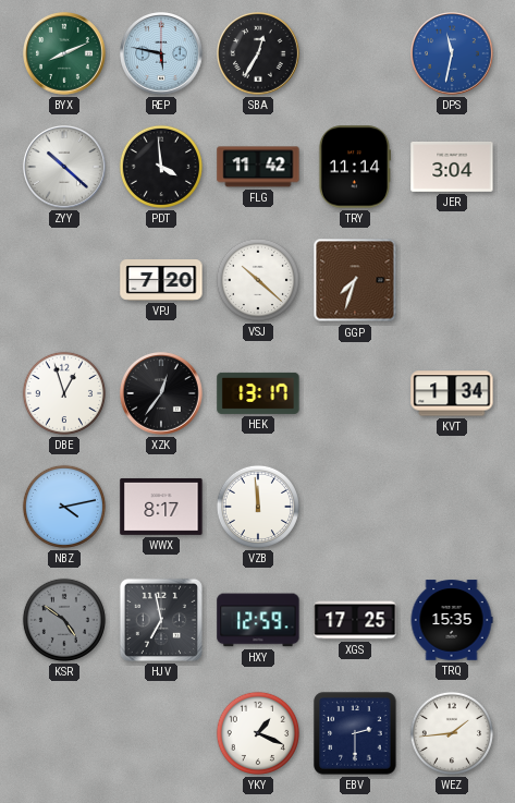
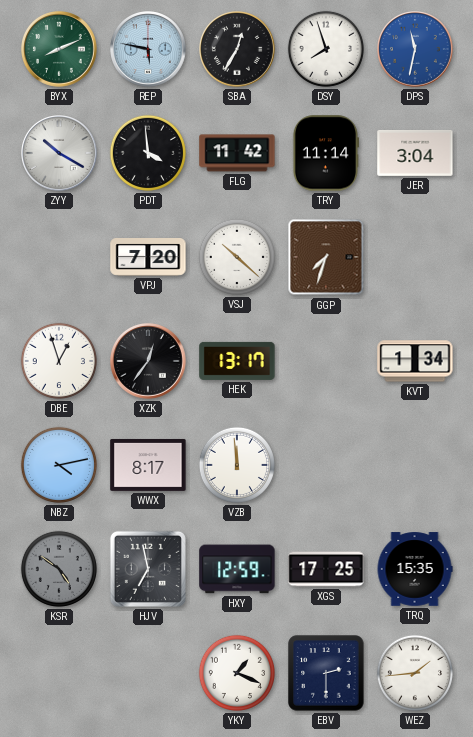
DSY: none -> 7:57
ZYY: 10:22 -> 10:20
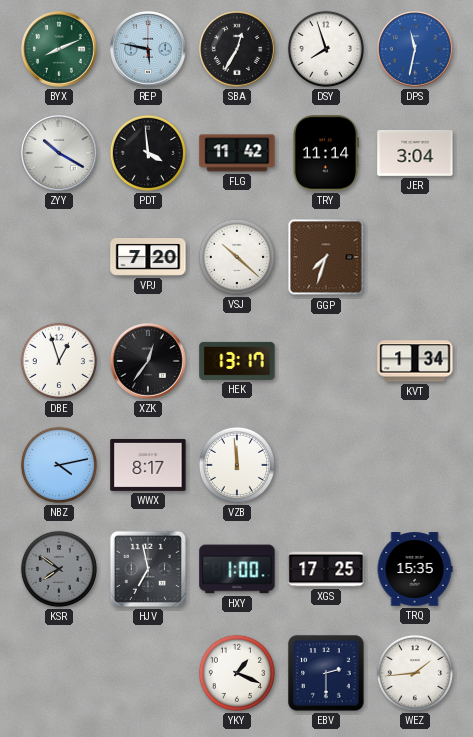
KSR: 4:51 -> 7:51
HXY: 12:59 -> 1:00
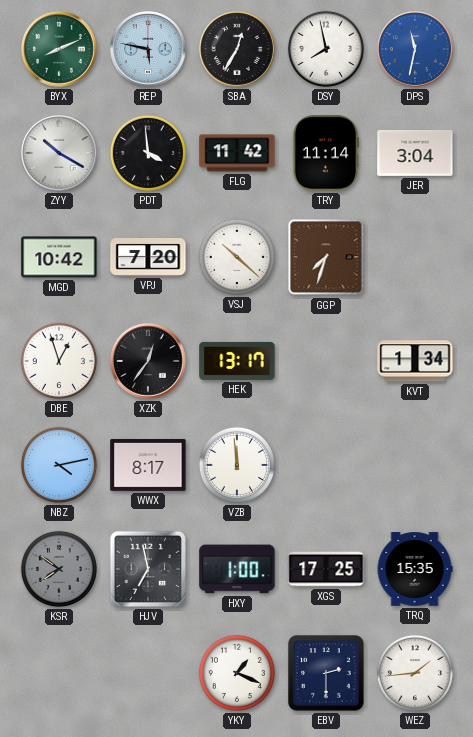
DSY: 7:57 -> 7:58
MGD: none -> 10:42
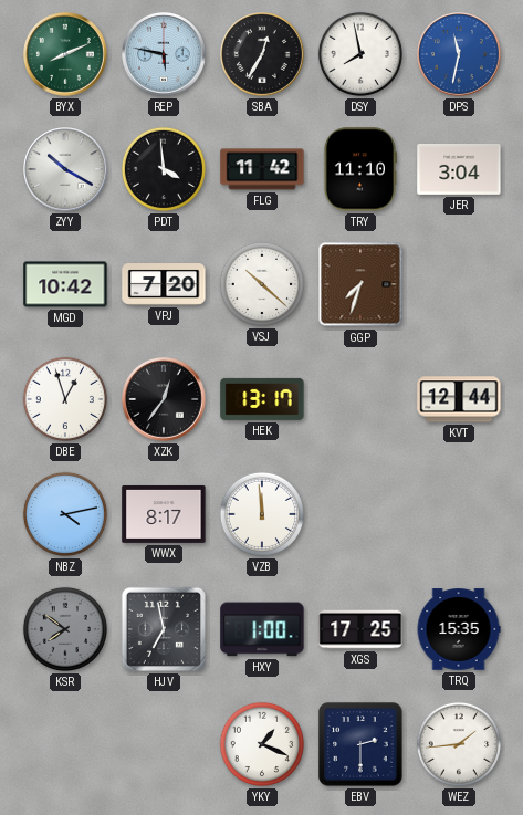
TRY: 11:14 -> 11:10
KVT: 1:34 -> 12:44
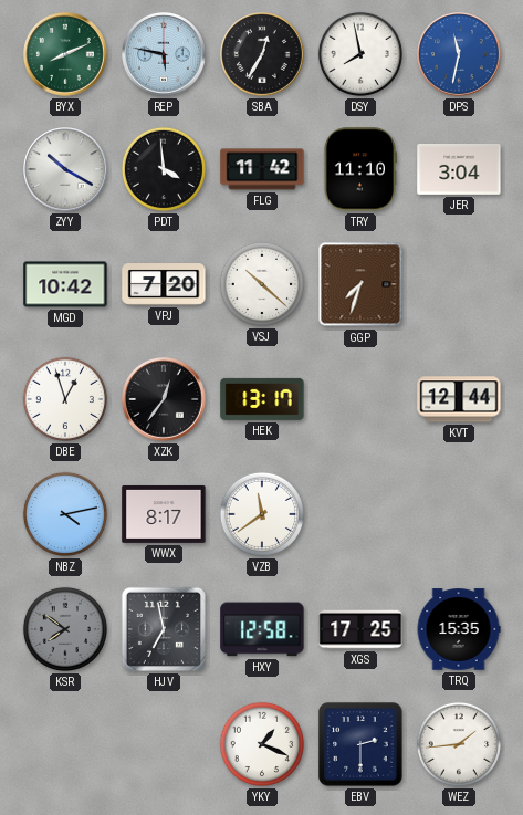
VZB: 11:59 -> 11:39
HXY: 1:00 -> 12:58
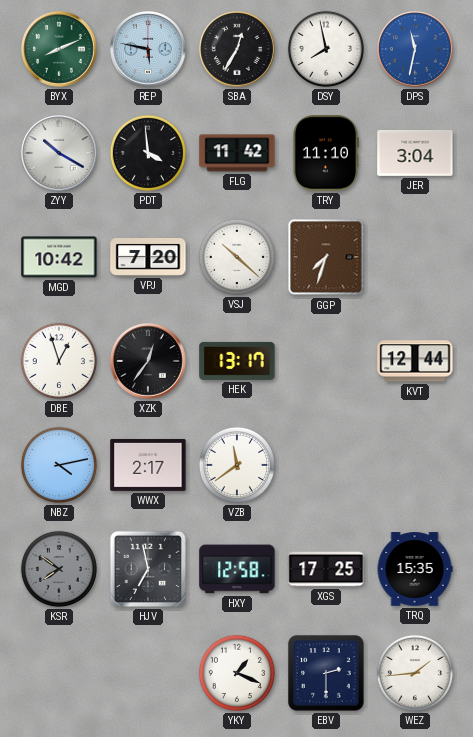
WWX: 8:17 -> 2:17
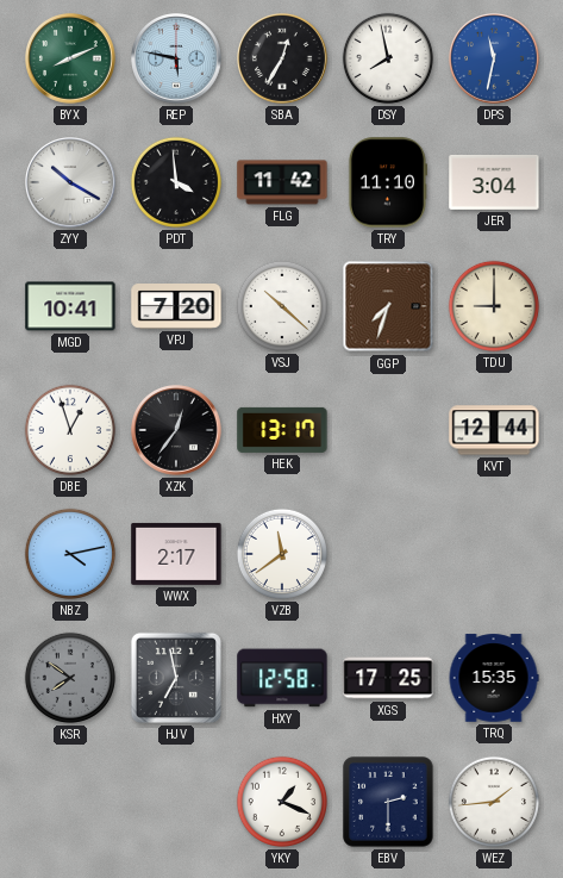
MGD: 10:42 -> 10:41
TDU: none -> 9:00
